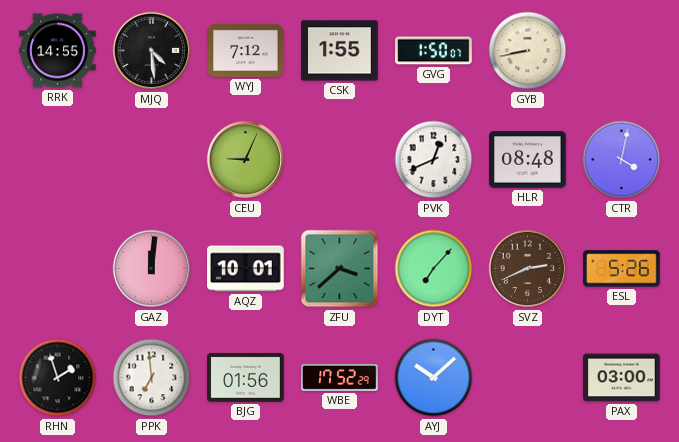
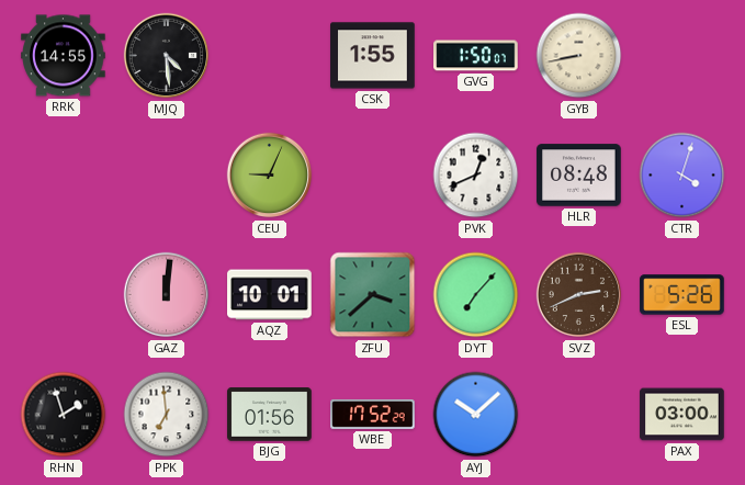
WYJ: 7:12 -> none
CTR: 4:02 -> 4:03
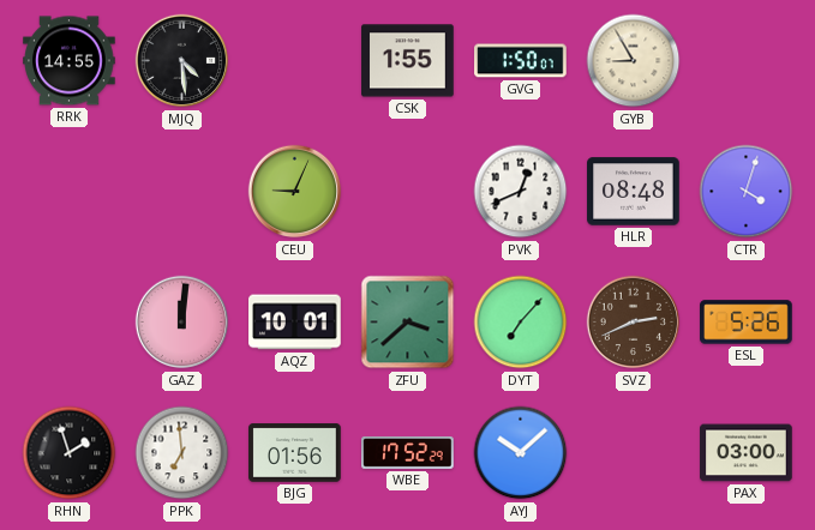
GYB: 8:43 -> 8:55
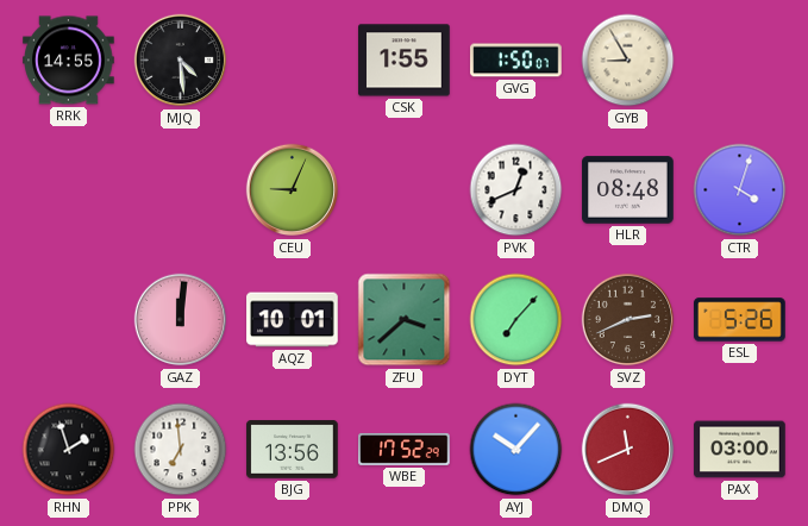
BJG: 01:56 -> 13:56
AYJ: 10:08 -> 10:07
DMQ: none -> 11:41
